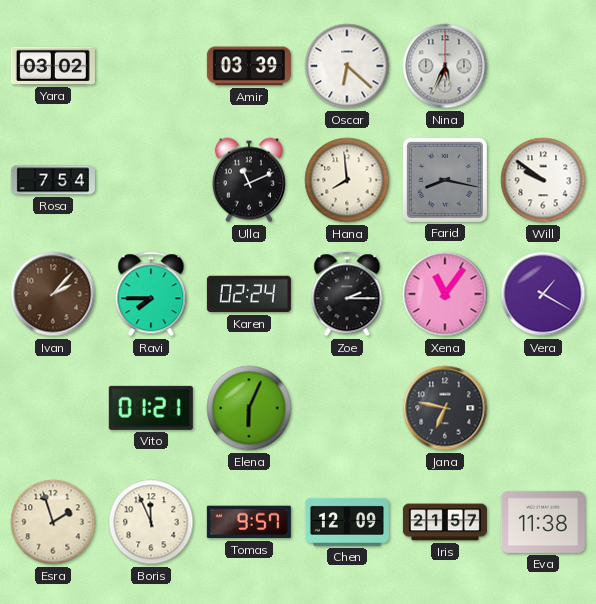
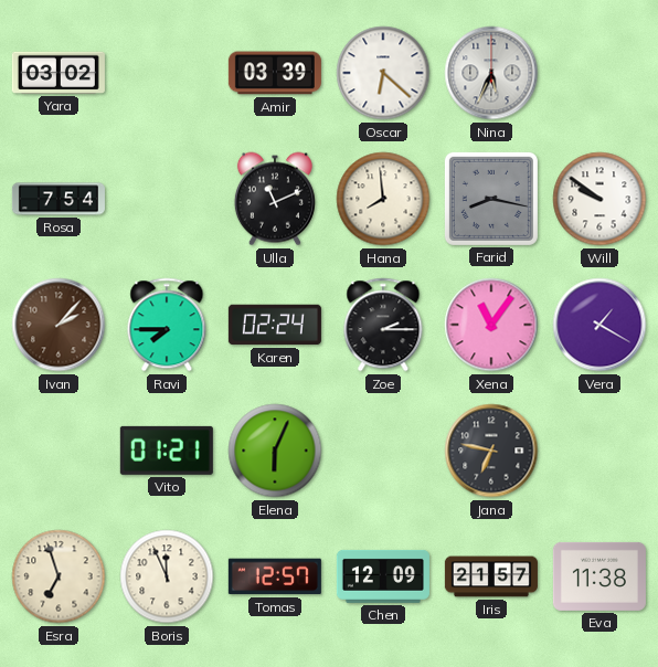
Esra: 1:57 -> 6:57
Tomas: 9:57 -> 12:57
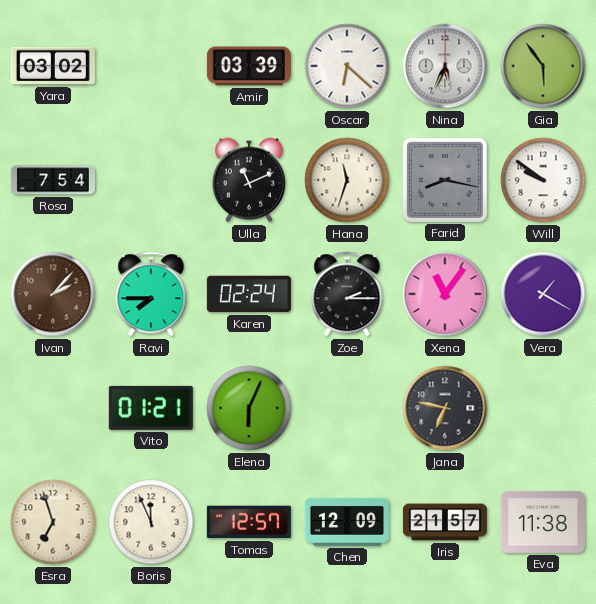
Gia: none -> 5:54
Hana: 7:59 -> 11:33
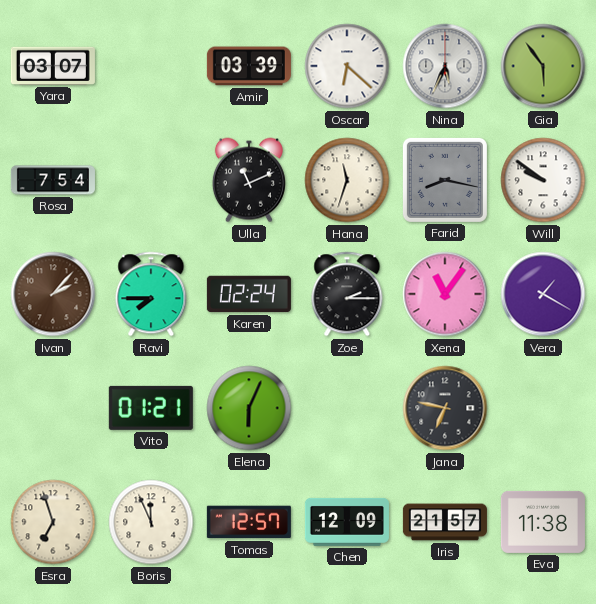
Yara: 03:02 -> 03:07
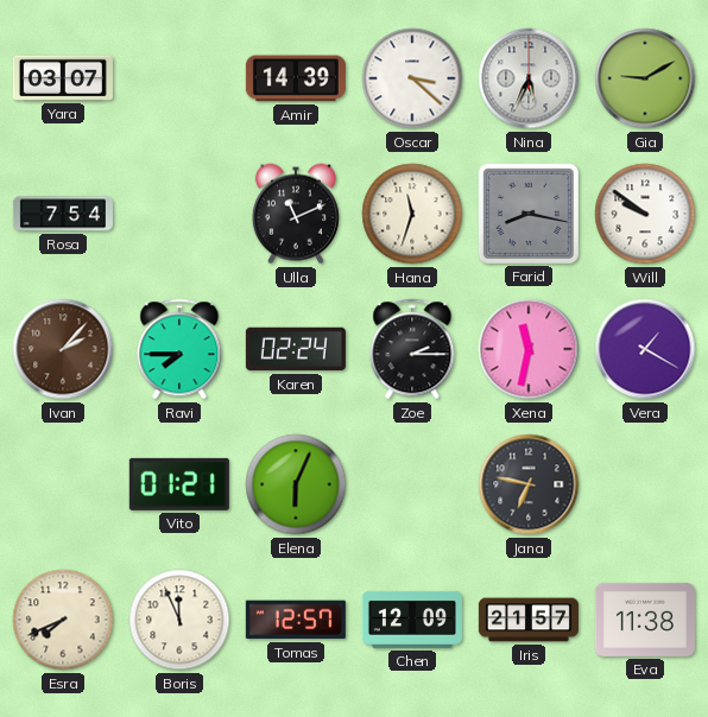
Amir: 03:39 -> 14:39
Oscar: 6:22 -> 3:22
Gia: 5:54 -> 9:10
Xena: 11:06 -> 11:32
Esra: 6:57 -> 7:41
